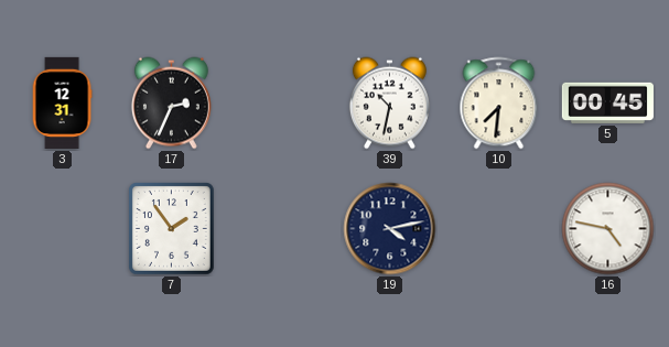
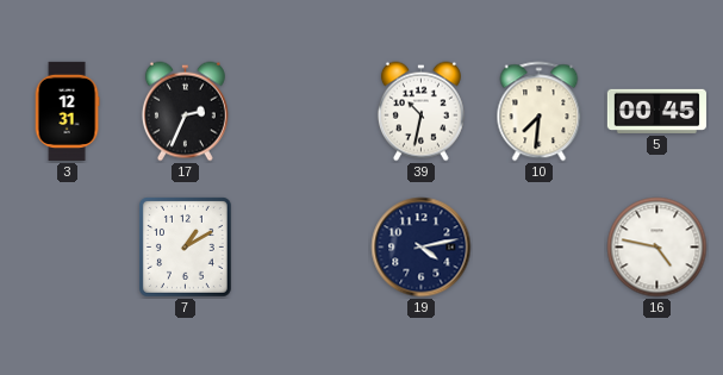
7: 1:54 -> 1:10
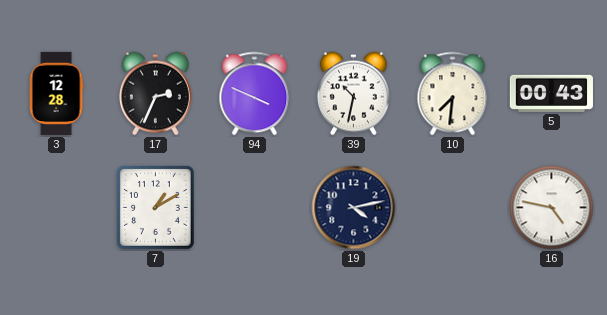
3: 12:31 -> 12:28
94: none -> 3:49
5: 00:45 -> 00:43
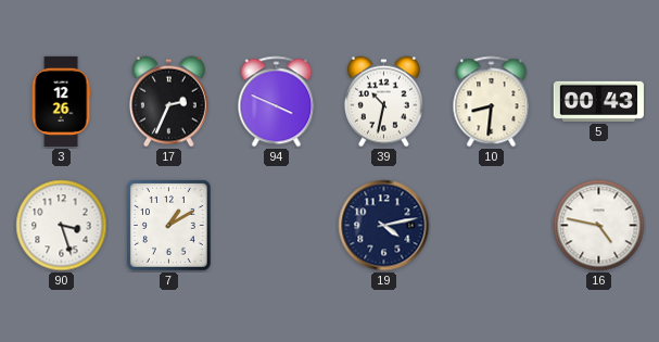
3: 12:28 -> 12:26
10: 7:31 -> 8:31
90: none -> 3:27
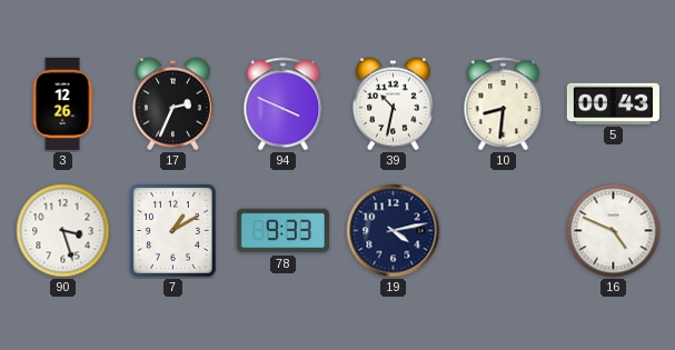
78: none -> 9:33
16: 4:47 -> 4:49
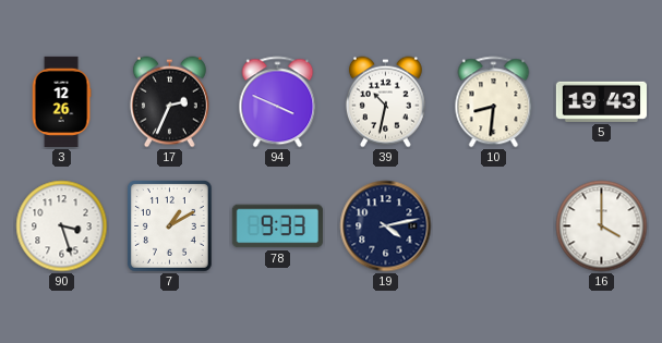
5: 00:43 -> 19:43
16: 4:49 -> 4:00
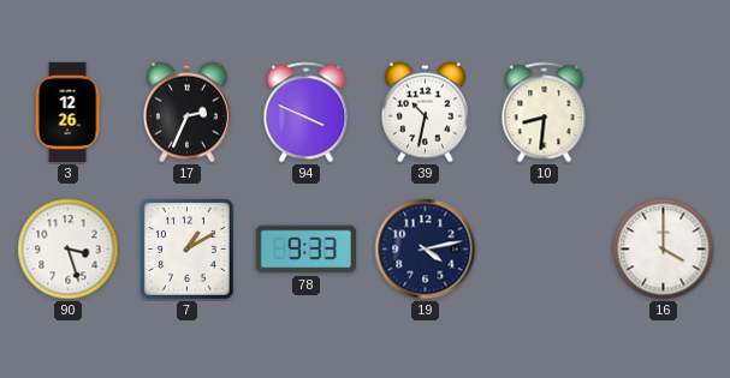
5: 19:43 -> none
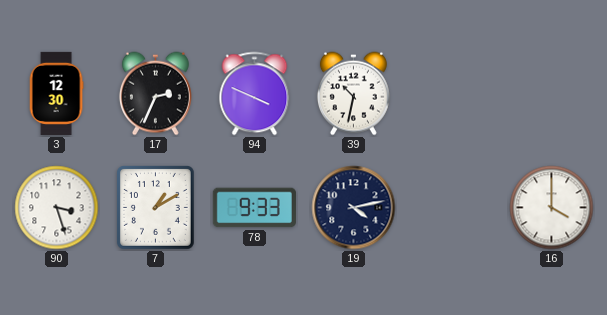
3: 12:26 -> 12:30
10: 8:31 -> none
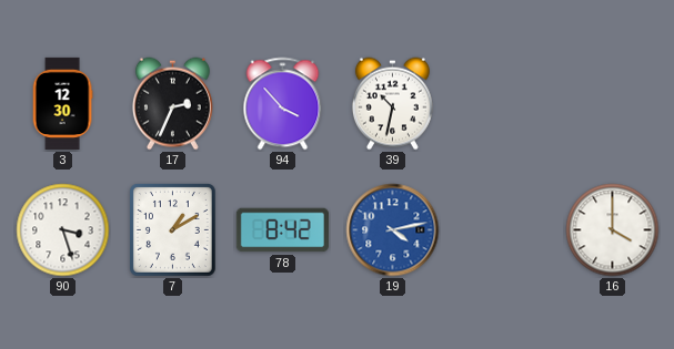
94: 3:49 -> 3:53
78: 9:33 -> 8:42
19 dial: navy -> blue
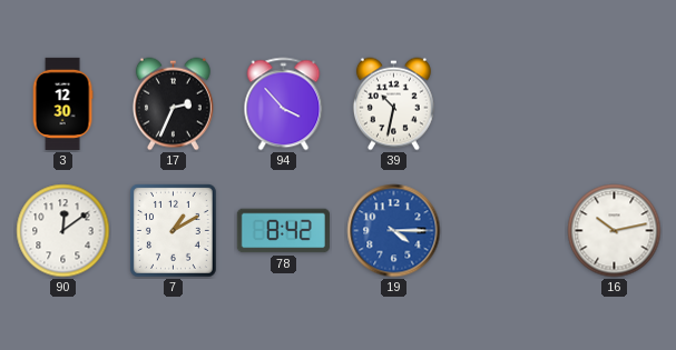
90: 3:27 -> 12:09
19: 4:13 -> 4:15
16: 4:00 -> 10:13
